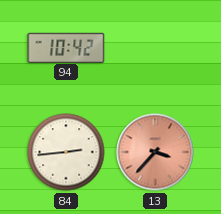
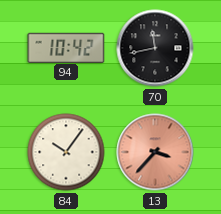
70: none -> 11:43
84: 2:44 -> 10:06
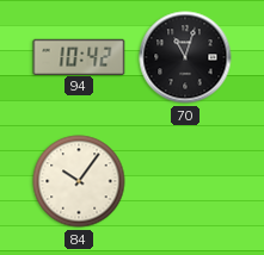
70: 11:43 -> 11:03
13: 3:37 -> none
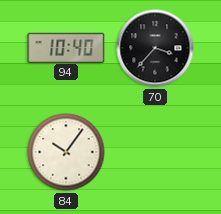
94: 10:42 -> 10:40
70: 11:03 -> 3:37
